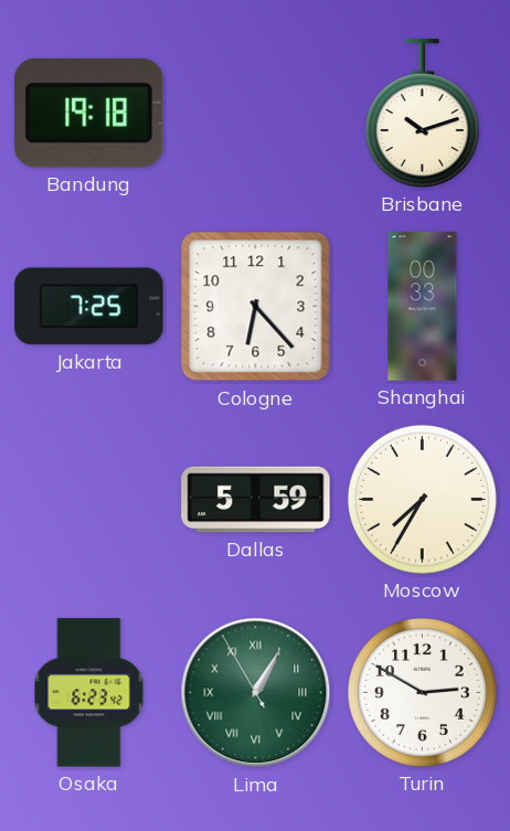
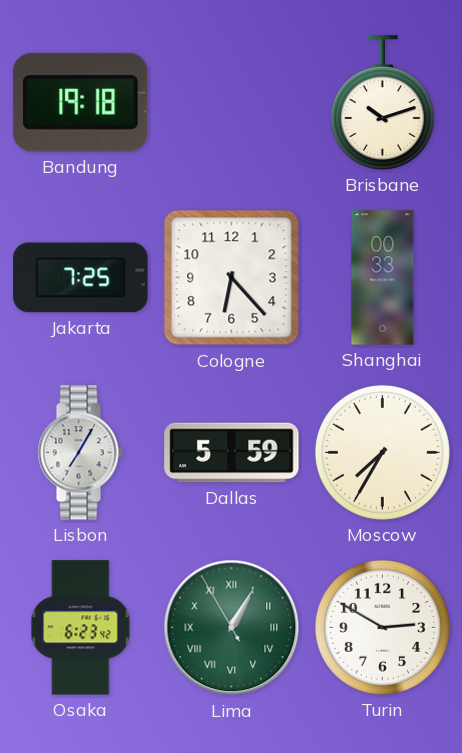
Lisbon: none -> 7:05
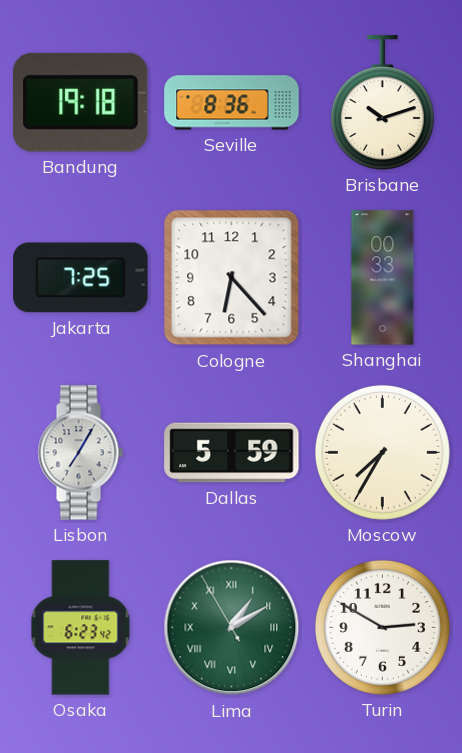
Seville: none -> 8:36
Lima: 1:04 -> 1:09
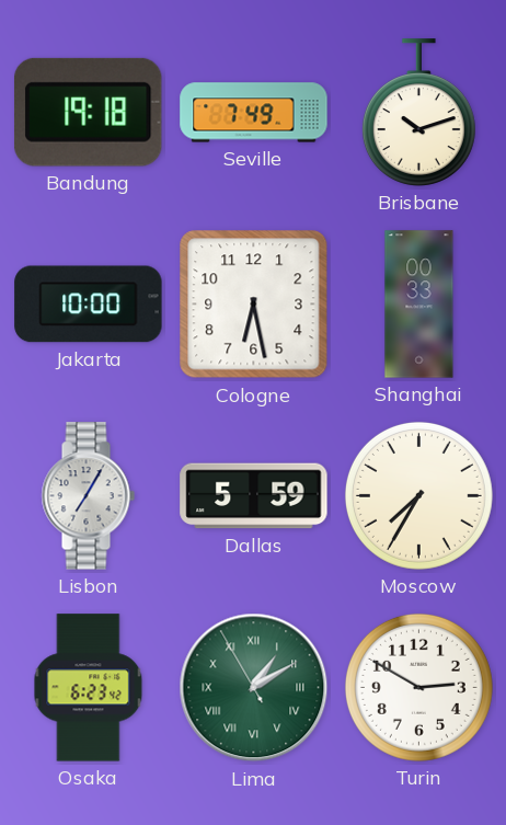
Seville: 8:36 -> 7:49
Jakarta: 7:25 -> 10:00
Cologne: 6:23 -> 6:28
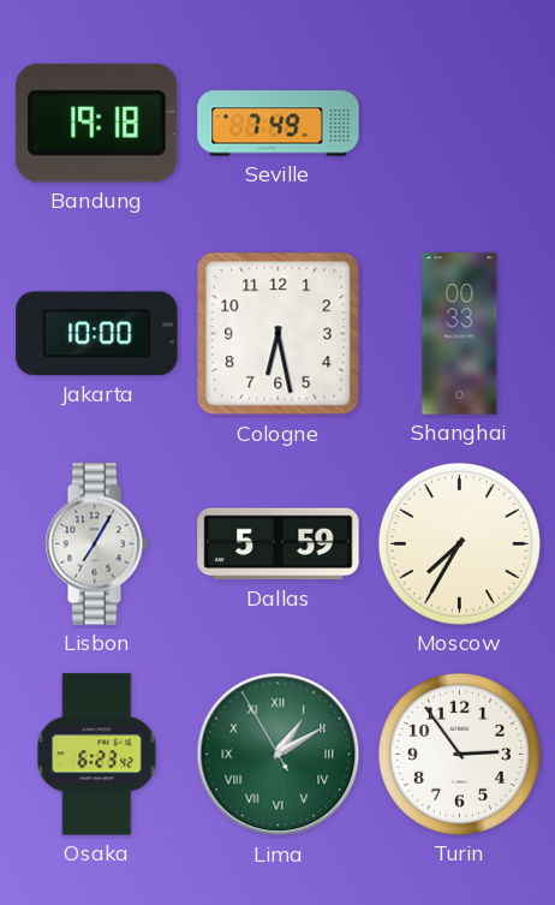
Brisbane: 10:12 -> none
Turin: 2:50 -> 2:54
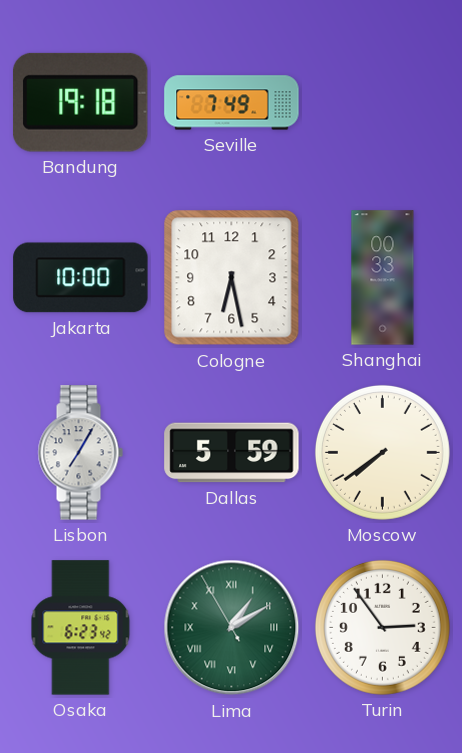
Moscow: 7:35 -> 7:39
